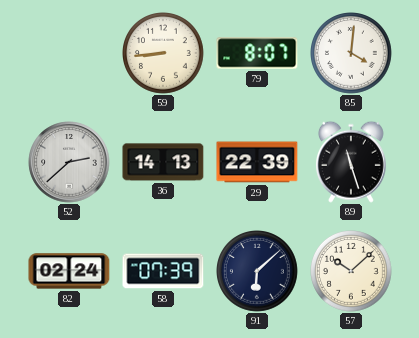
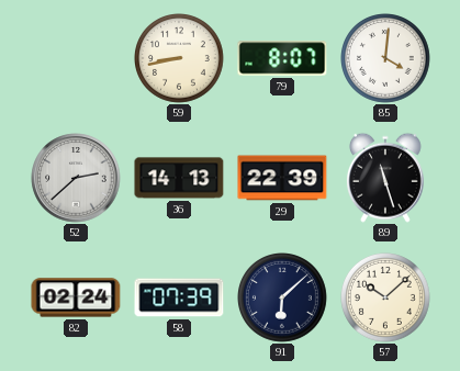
59: 8:44 -> 8:43
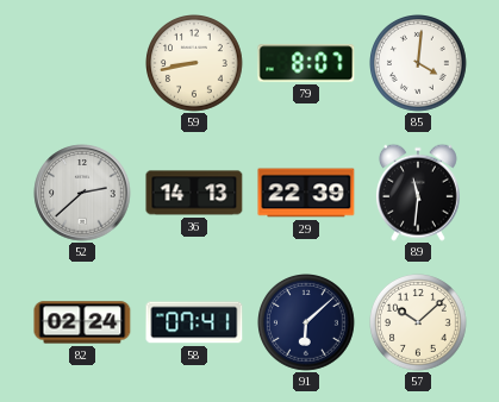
89: 11:27 -> 11:31
58: 07:39 -> 07:41
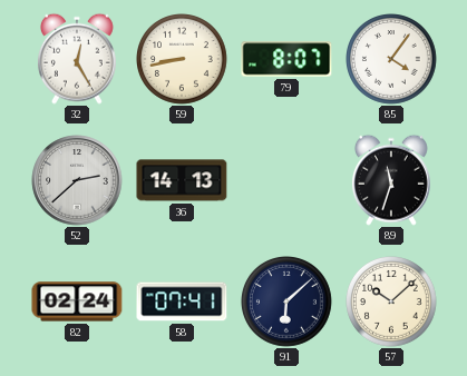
32: none -> 12:25
85: 4:01 -> 4:06
29: 22:39 -> none
89: 11:31 -> 11:33
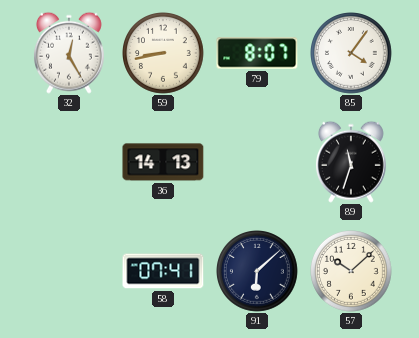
52: 2:38 -> none
82: 02:24 -> none
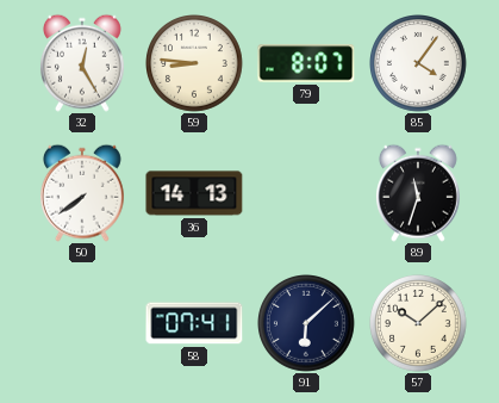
59: 8:43 -> 8:46
50: none -> 7:39
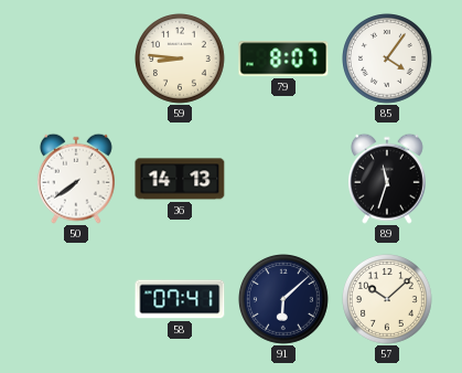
32: 12:25 -> none
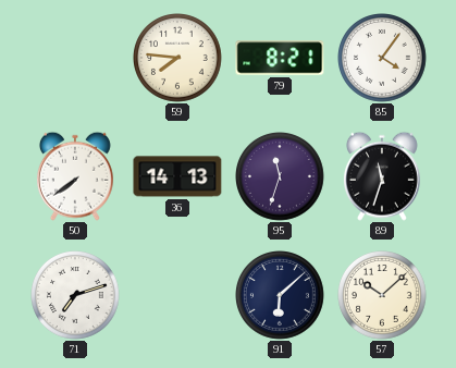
59: 8:46 -> 7:46
79: 8:07 -> 8:21
95: none -> 11:33
71: none -> 7:12
58: 07:41 -> none
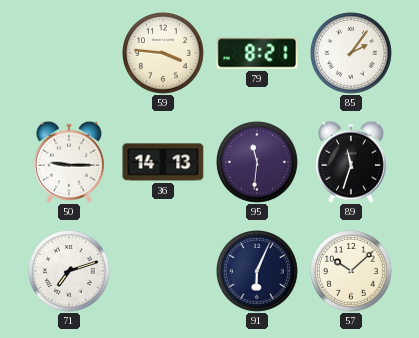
59: 7:46 -> 3:46
85: 4:06 -> 2:06
50: 7:39 -> 9:15
95: 11:33 -> 11:31
91: 6:08 -> 6:04
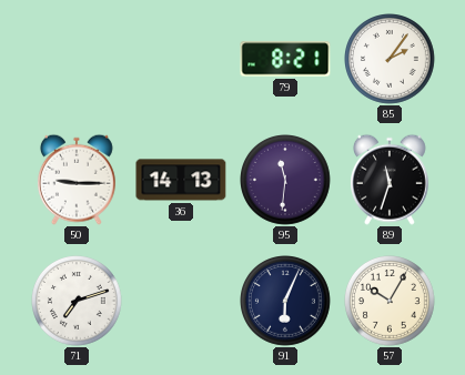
59: 3:46 -> none
57: 10:08 -> 10:05
